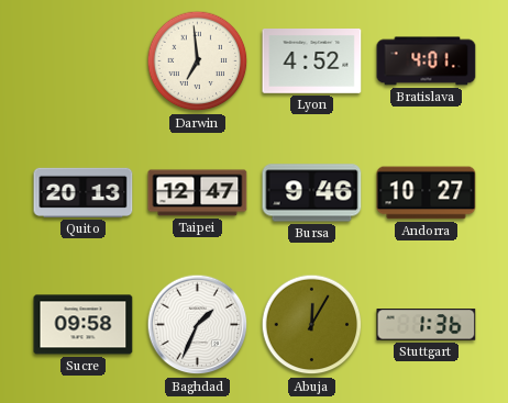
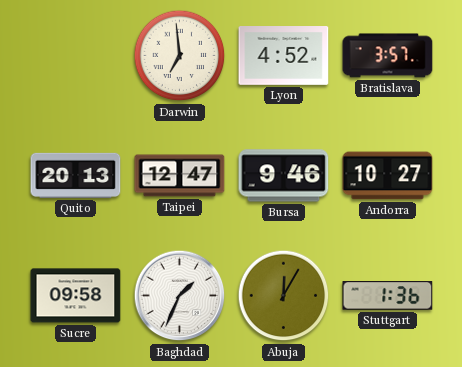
Bratislava: 4:01 -> 3:57
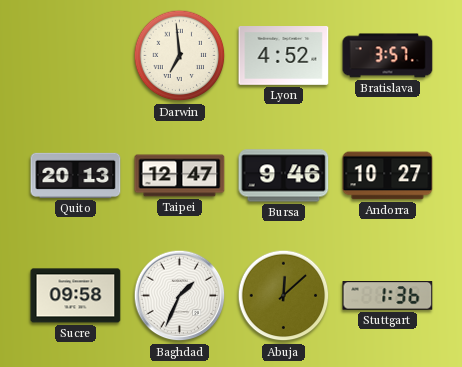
Abuja: 12:05 -> 12:08
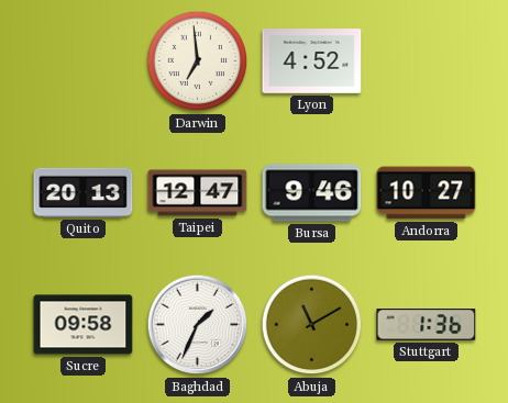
Bratislava: 3:57 -> none
Abuja: 12:08 -> 11:10
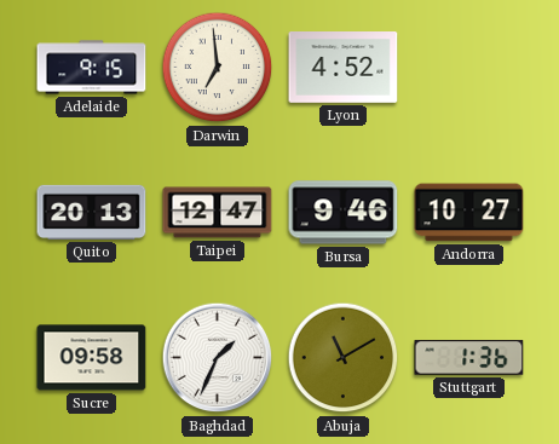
Adelaide: none -> 9:15
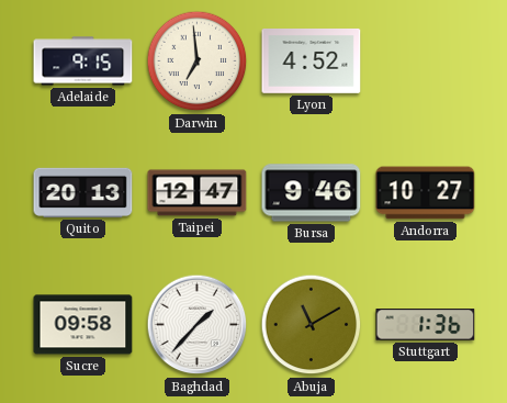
Baghdad: 1:34 -> 1:37
